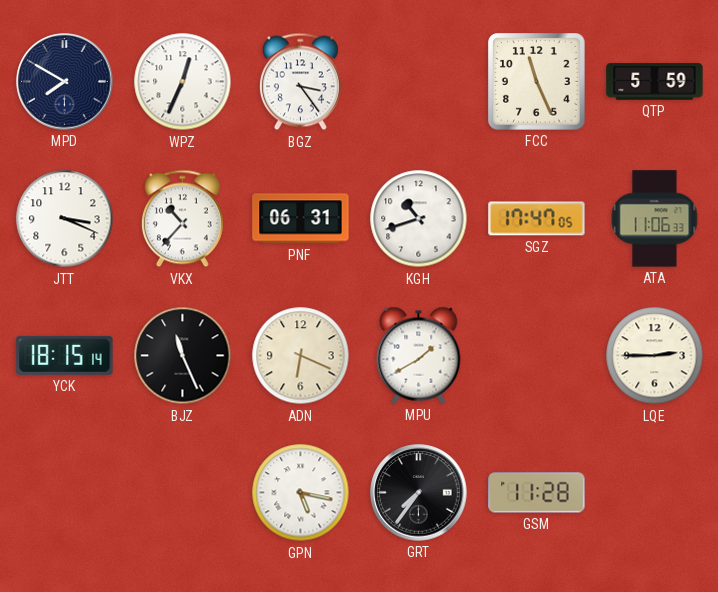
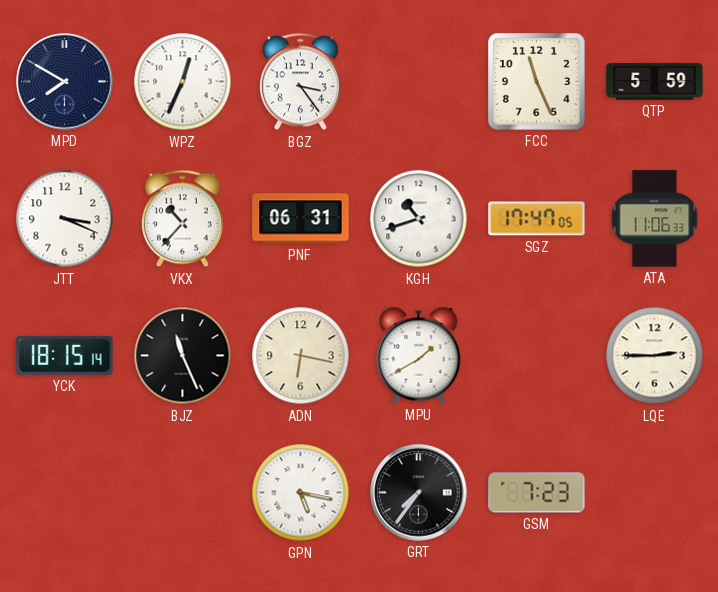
ADN: 6:19 -> 6:17
GSM: 11:28 -> 7:23
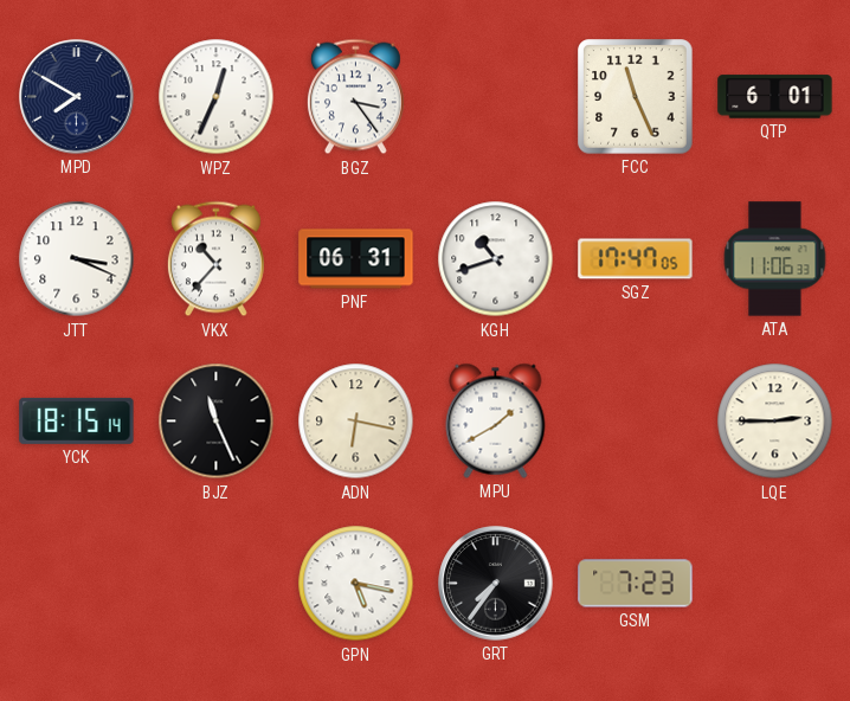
QTP: 5:59 -> 6:01
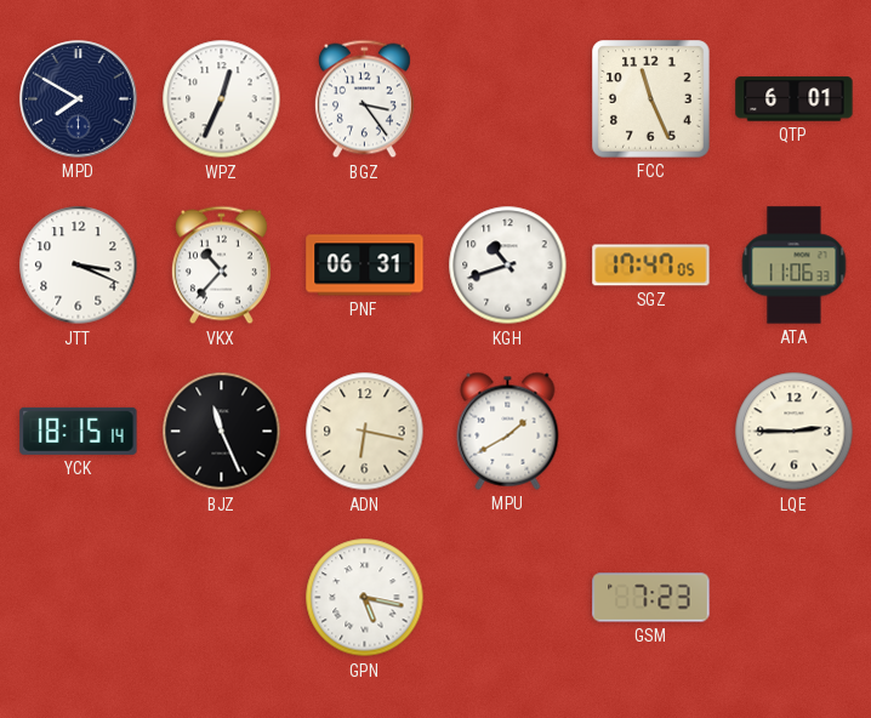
GRT: 7:36 -> none
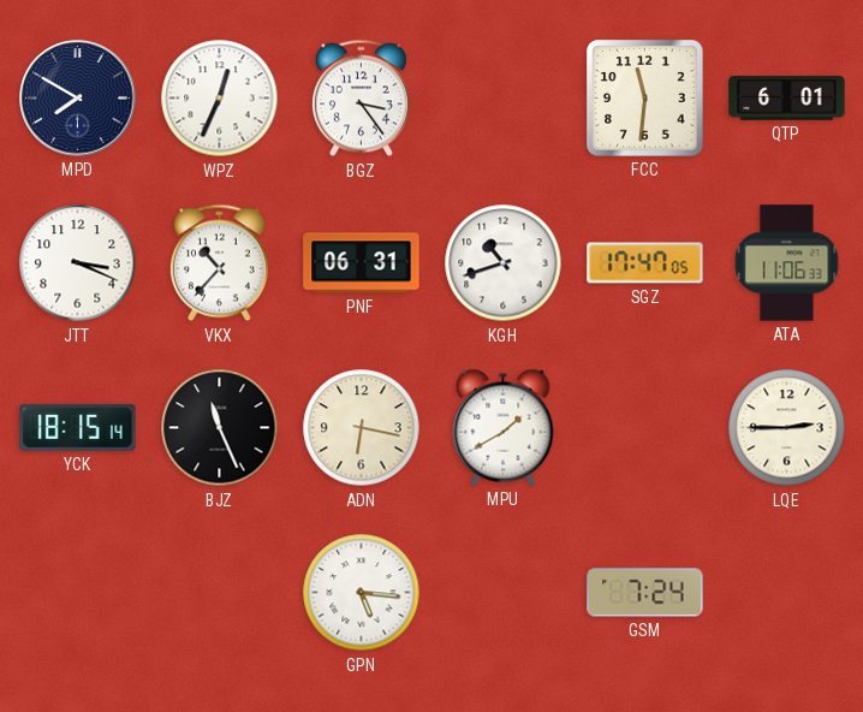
FCC: 11:26 -> 11:31
GPN: 5:17 -> 5:16
GSM: 7:23 -> 7:24
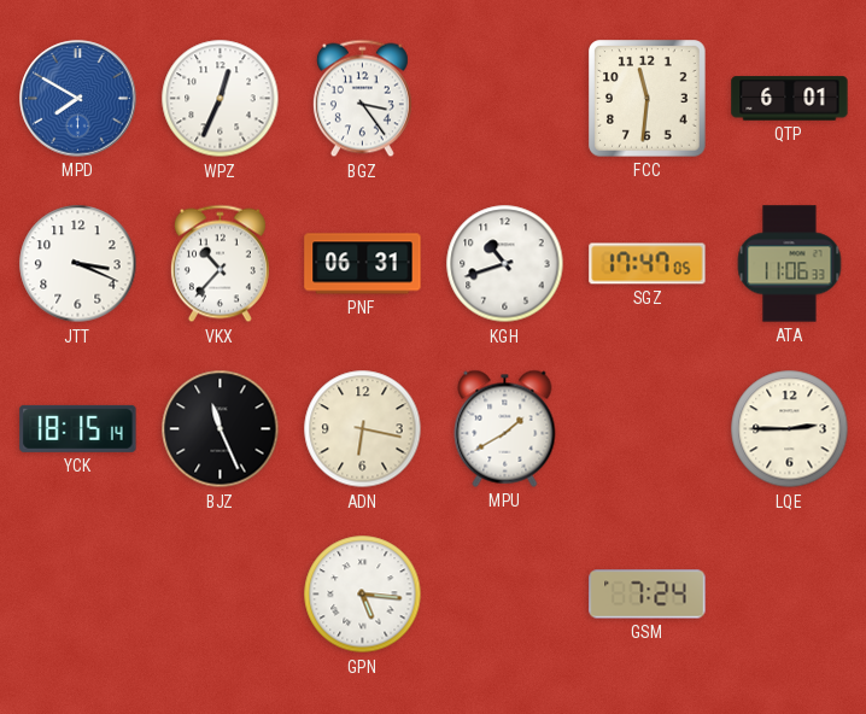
MPD dial: navy -> blue
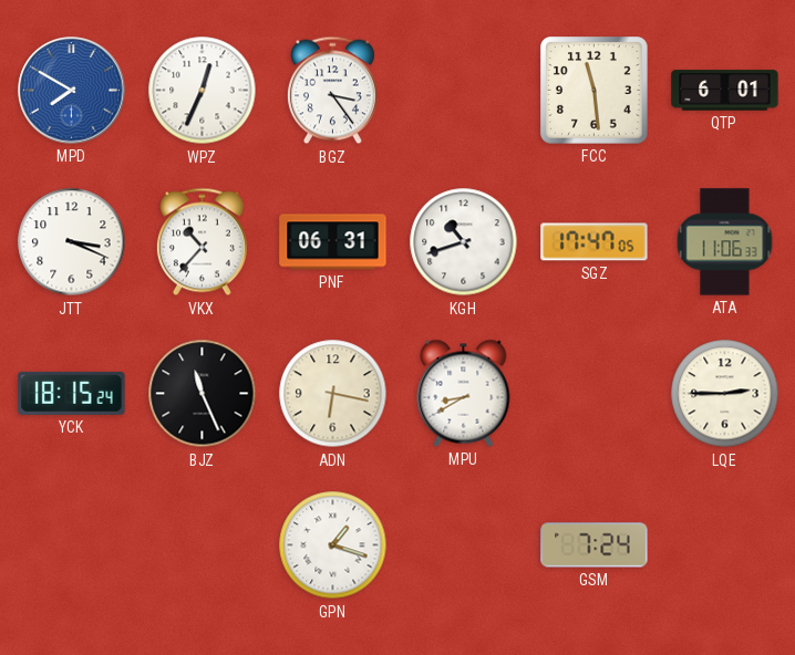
FCC: 11:31 -> 11:29
YCK: 18:15:14 -> 18:15:24
MPU: 1:40 -> 8:40
GPN: 5:16 -> 1:18
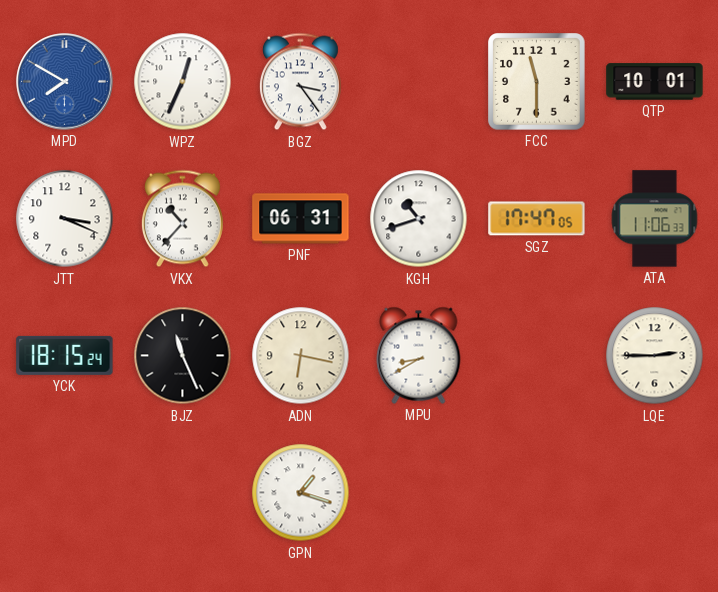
FCC: 11:29 -> 11:30
QTP: 6:01 -> 10:01
GSM: 7:24 -> none
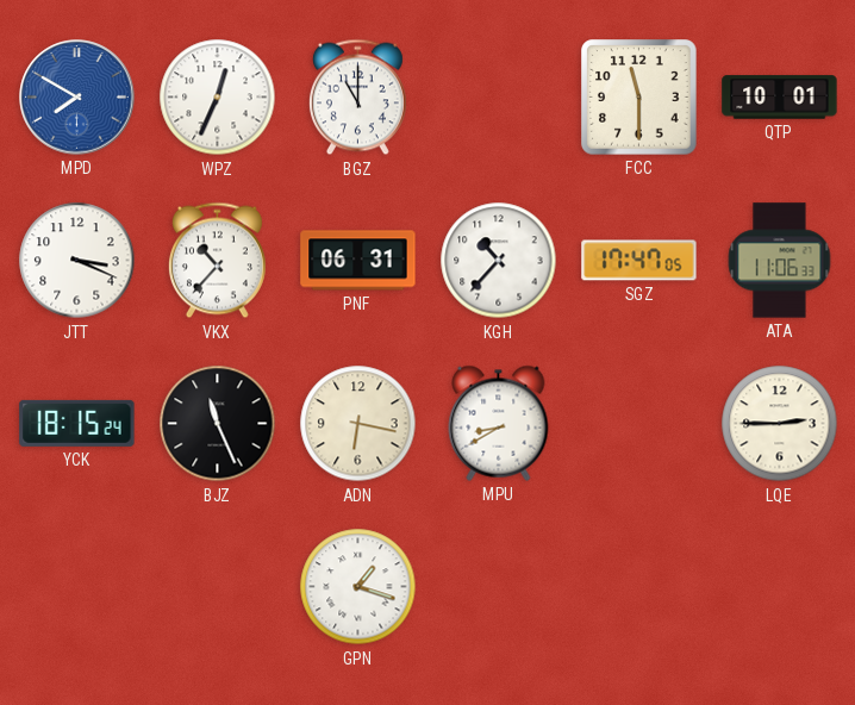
BGZ: 3:24 -> 11:00
KGH: 10:42 -> 10:37
